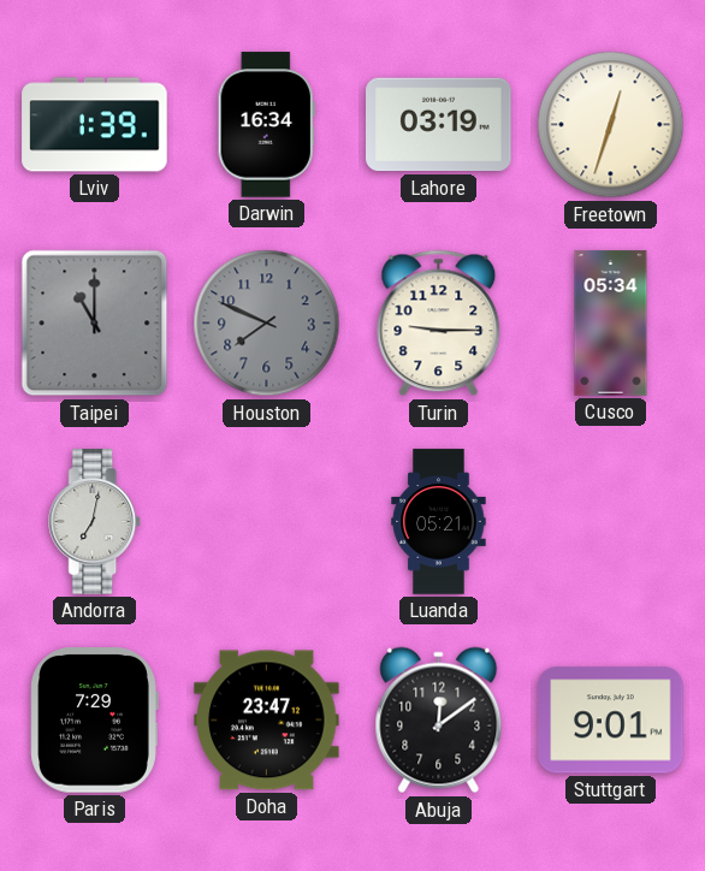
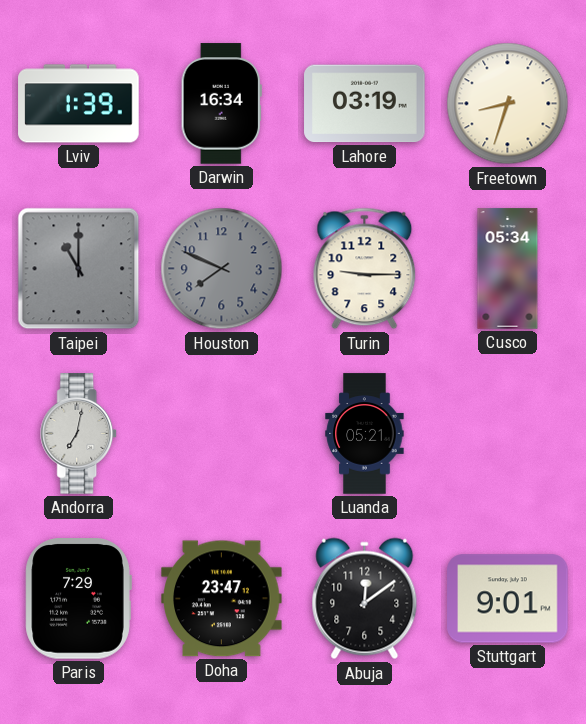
Freetown: 12:33 -> 8:33
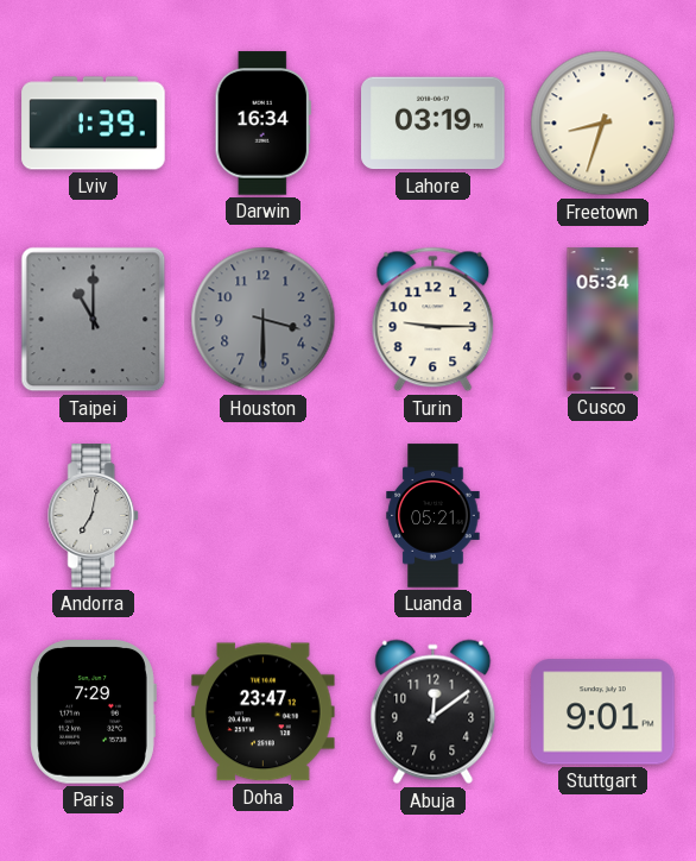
Houston: 7:49 -> 3:30
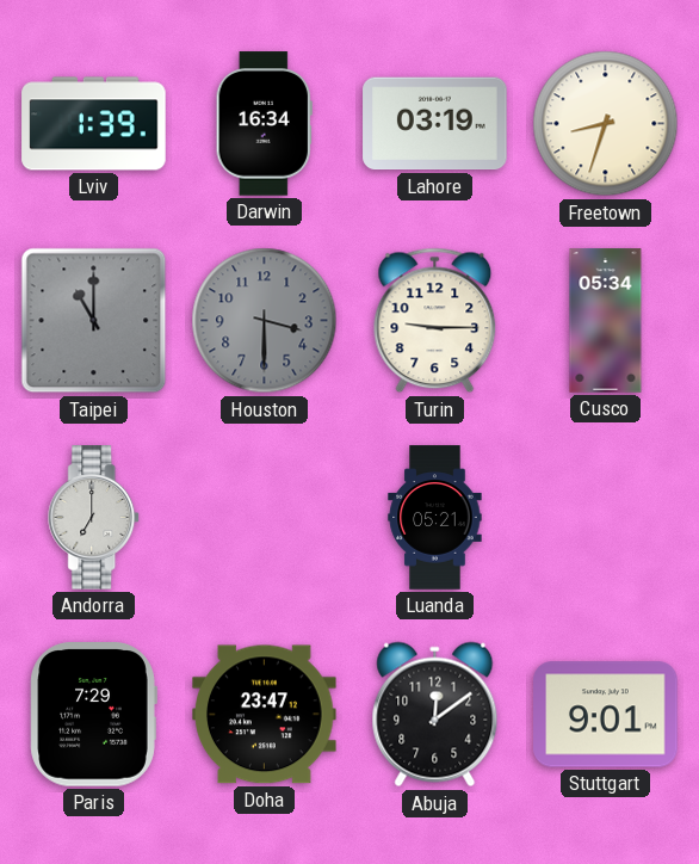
Andorra: 7:02 -> 7:00
